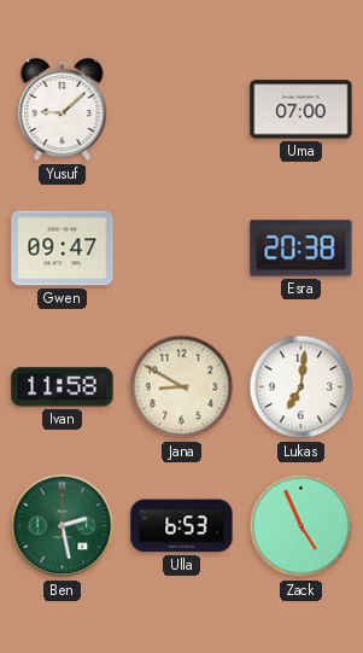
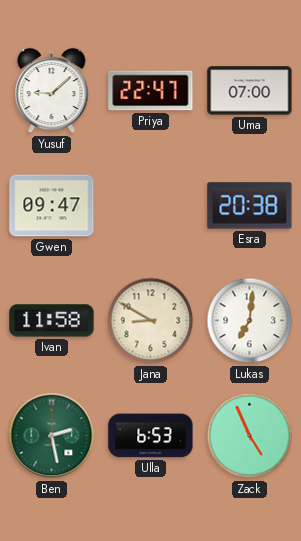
Priya: none -> 22:47
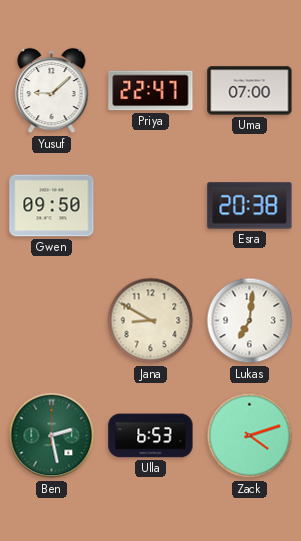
Gwen: 09:47 -> 09:50
Ivan: 11:58 -> none
Zack: 4:56 -> 4:12
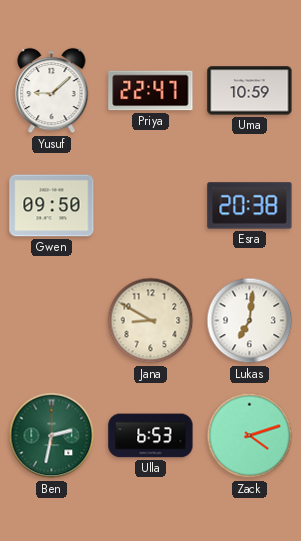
Uma: 07:00 -> 10:59
Ben: 2:28 -> 2:32
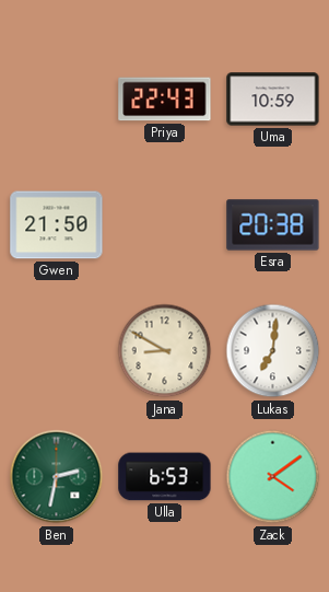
Yusuf: 9:08 -> none
Priya: 22:47 -> 22:43
Gwen: 09:50 -> 21:50
Zack: 4:12 -> 4:09
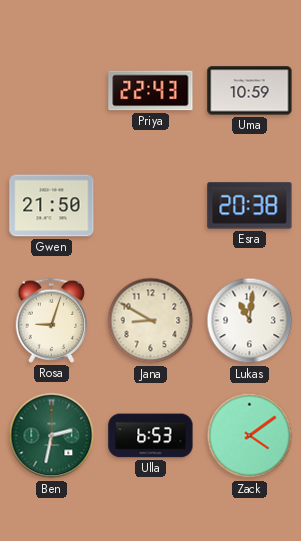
Rosa: none -> 9:03
Lukas: 7:01 -> 11:01
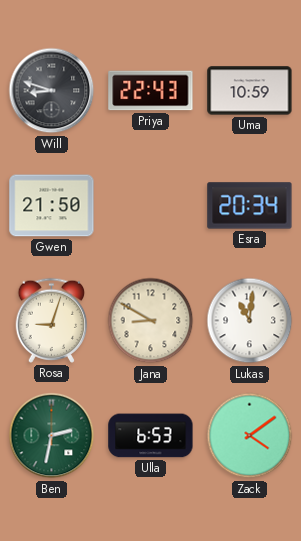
Will: none -> 8:48
Esra: 20:38 -> 20:34
